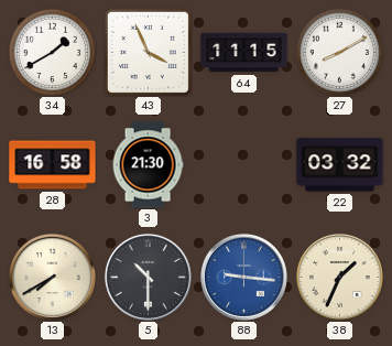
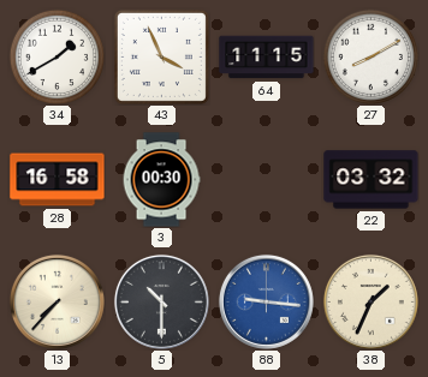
3: 21:30 -> 00:30
13: 7:40 -> 7:37
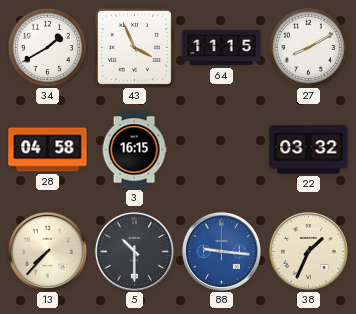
28: 16:58 -> 04:58
3: 00:30 -> 16:15
